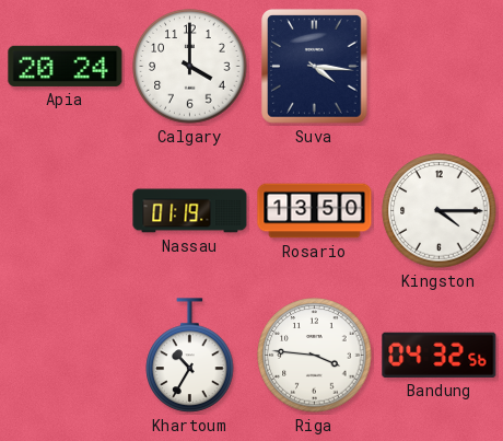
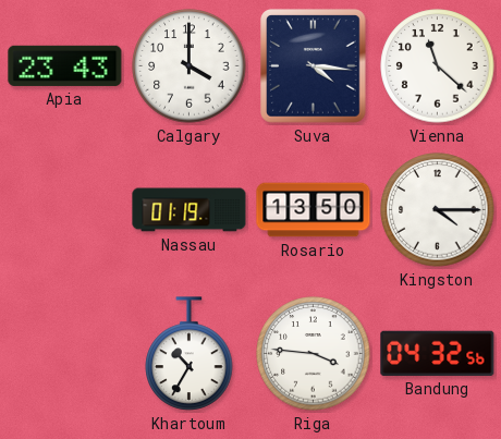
Apia: 20:24 -> 23:43
Vienna: none -> 11:22
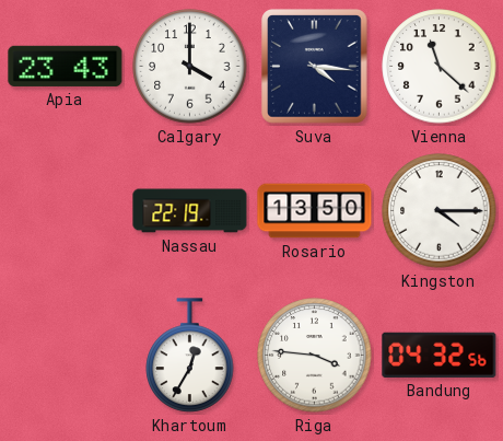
Nassau: 01:19 -> 22:19
Khartoum: 10:35 -> 12:35
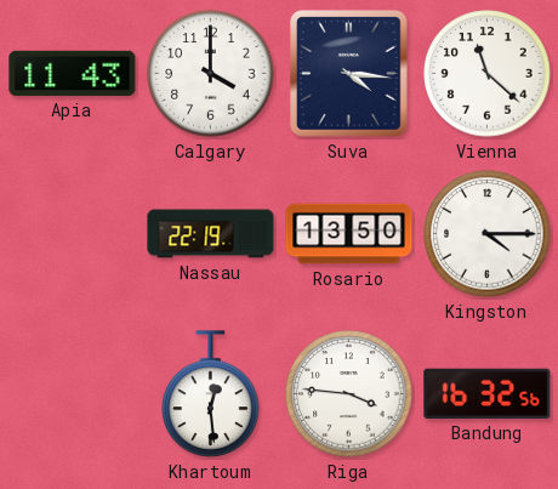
Apia: 23:43 -> 11:43
Khartoum: 12:35 -> 12:29
Bandung: 04:32 -> 16:32
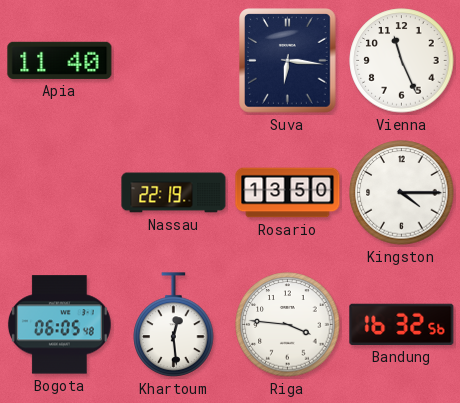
Apia: 11:43 -> 11:40
Calgary: 4:00 -> none
Suva: 4:16 -> 6:16
Vienna: 11:22 -> 11:26
Bogota: none -> 06:05
